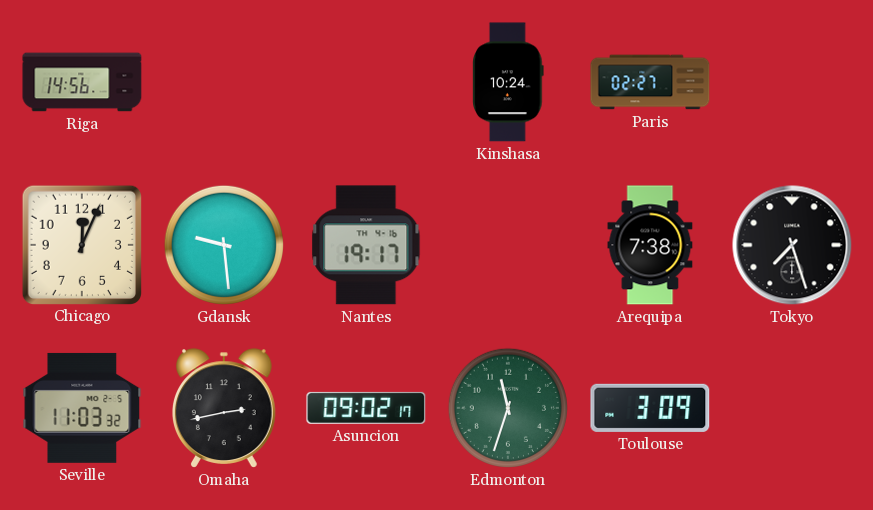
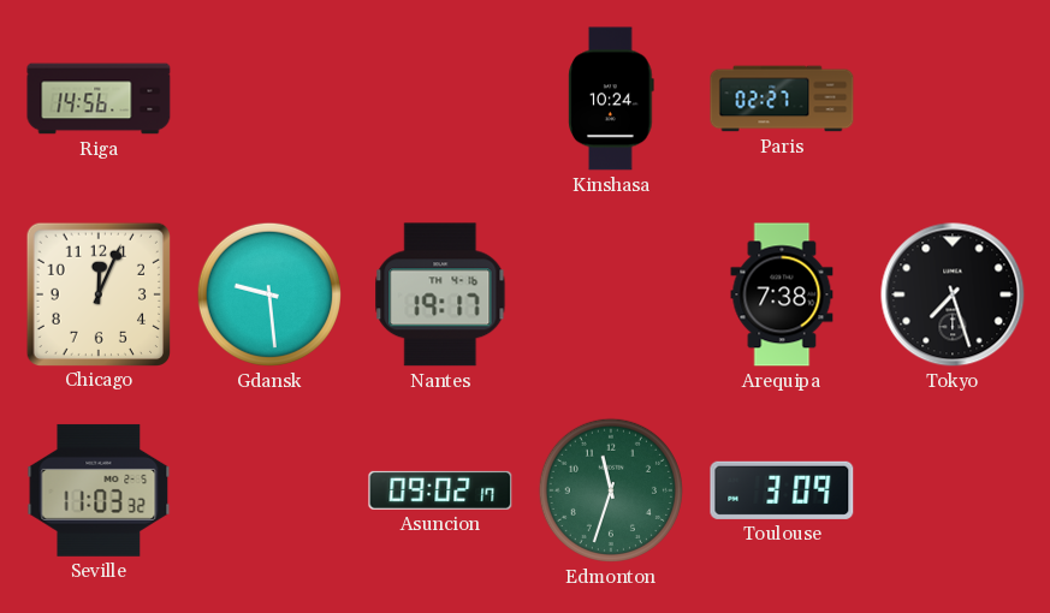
Omaha: 2:43 -> none
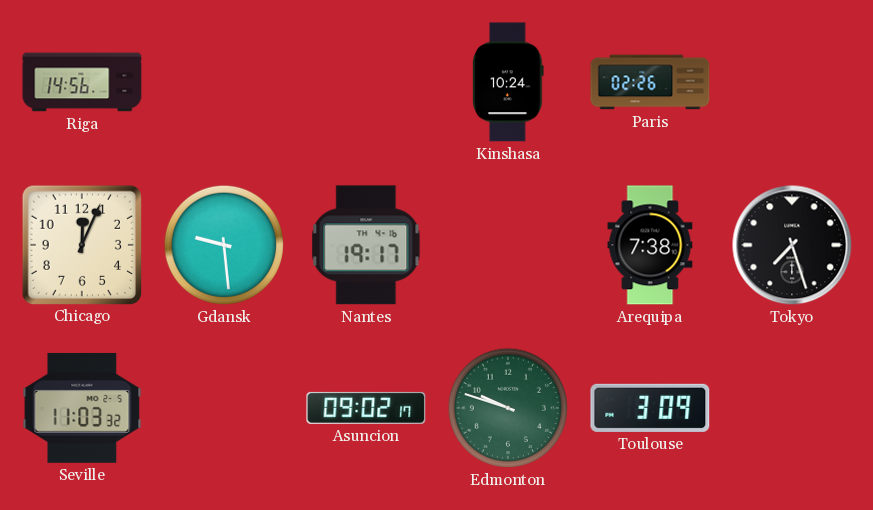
Paris: 02:27 -> 02:26
Edmonton: 11:33 -> 9:48
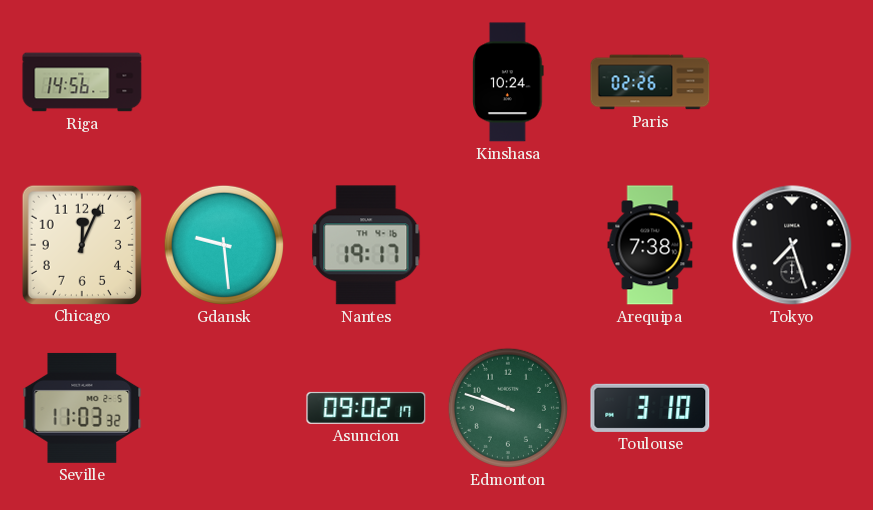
Toulouse: 3:09 -> 3:10
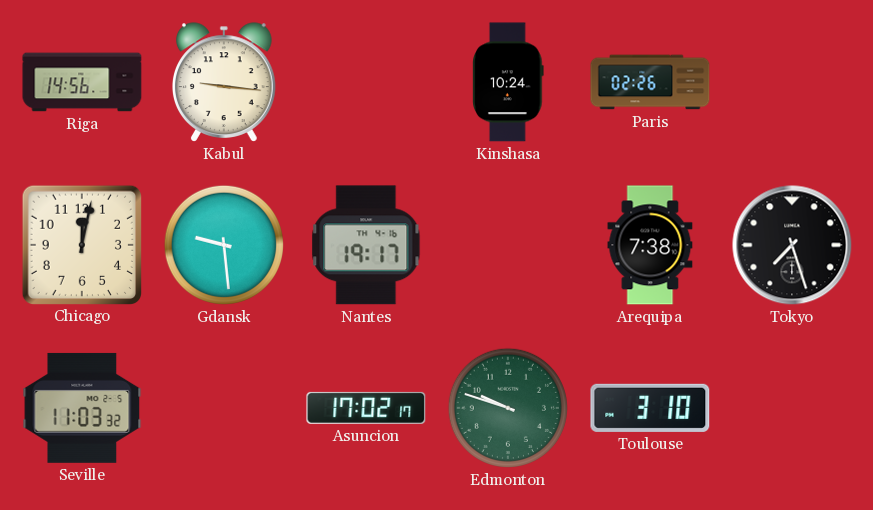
Kabul: none -> 9:16
Chicago: 12:04 -> 12:02
Asuncion: 09:02 -> 17:02
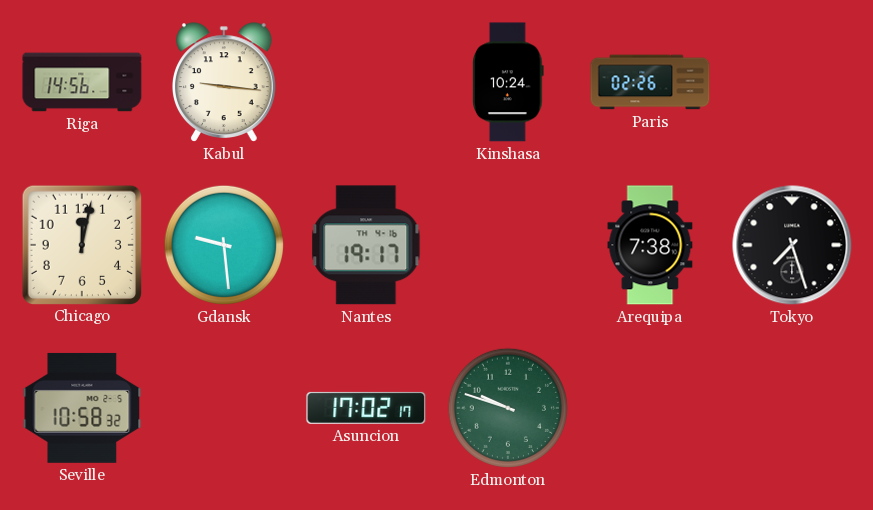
Seville: 11:03 -> 10:58
Toulouse: 3:10 -> none
